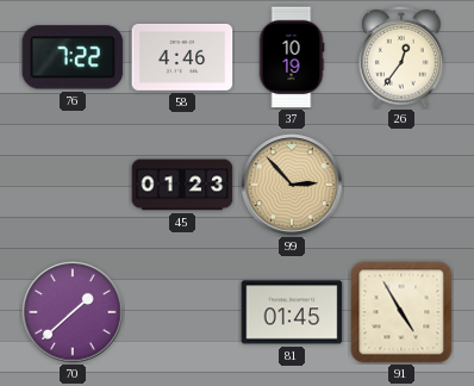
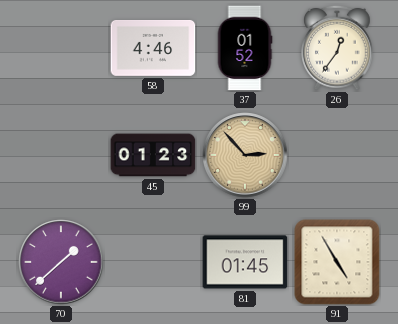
76: 7:22 -> none
37: 10:19 -> 01:52
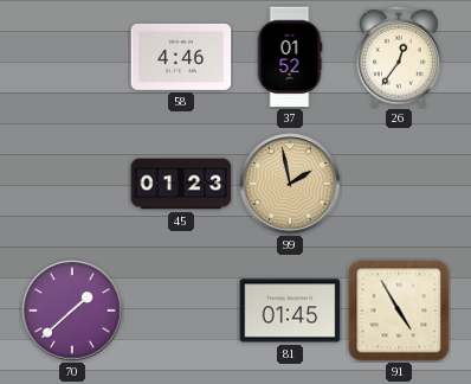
99: 2:53 -> 1:58
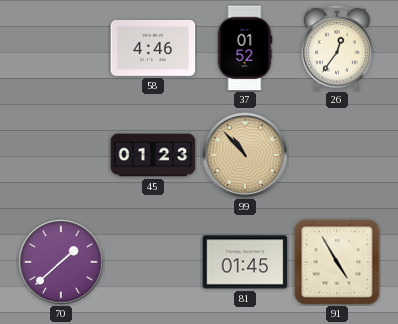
99: 1:58 -> 10:53
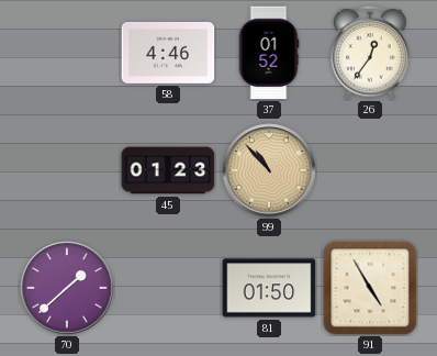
81: 01:45 -> 01:50
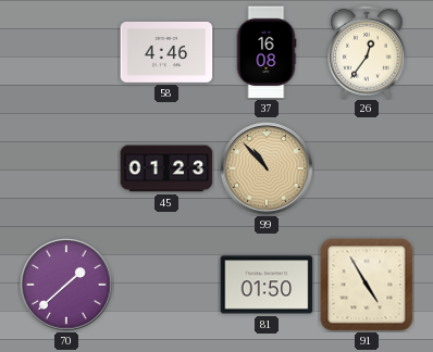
37: 01:52 -> 16:08
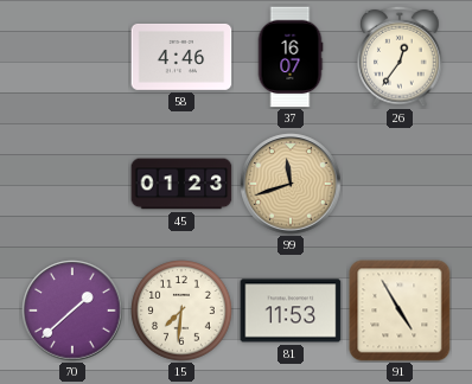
37: 16:08 -> 16:07
99: 10:53 -> 11:42
15: none -> 7:31
81: 01:50 -> 11:53
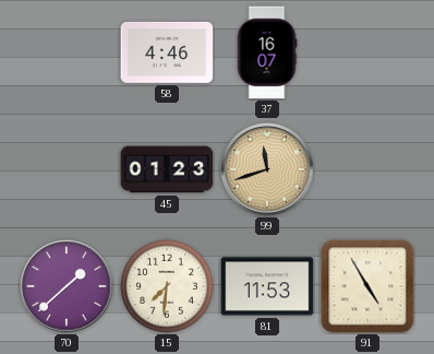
26: 12:36 -> none
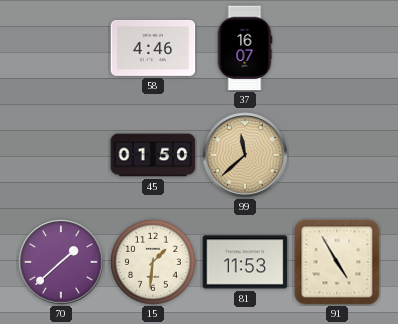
45: 01:23 -> 01:50
99: 11:42 -> 11:38
15: 7:31 -> 1:31
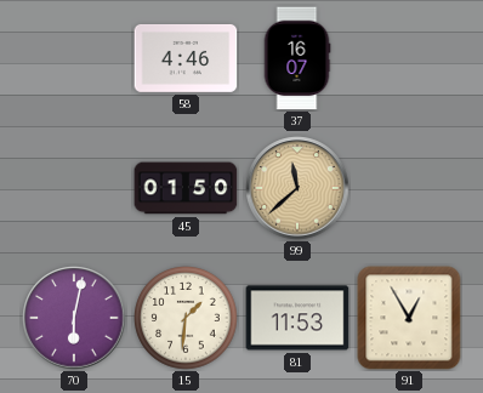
70: 1:38 -> 6:02
91: 4:55 -> 12:55
